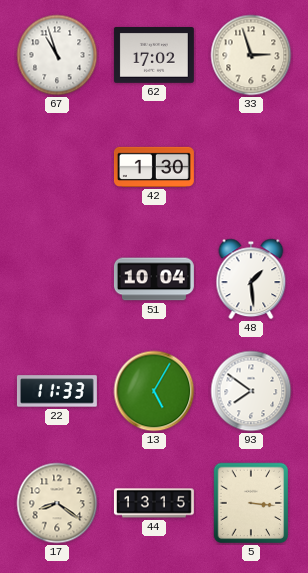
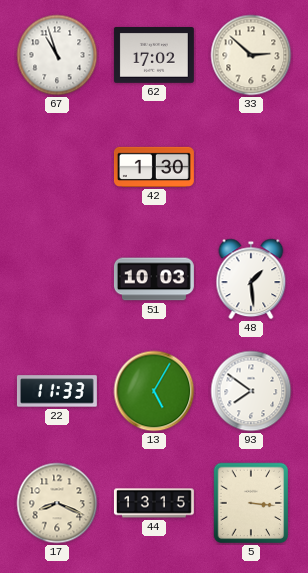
33: 2:57 -> 2:52
51: 10:04 -> 10:03
17: 8:21 -> 8:19
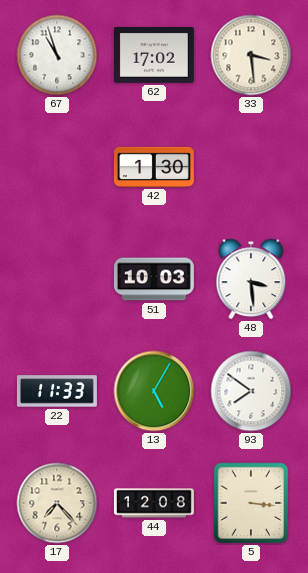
33: 2:52 -> 3:29
48: 1:29 -> 3:29
17: 8:19 -> 7:23
44: 13:15 -> 12:08
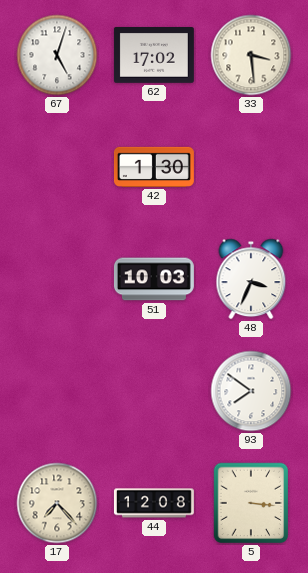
67: 10:57 -> 5:03
48: 3:29 -> 3:34
22: 11:33 -> none
13: 5:05 -> none
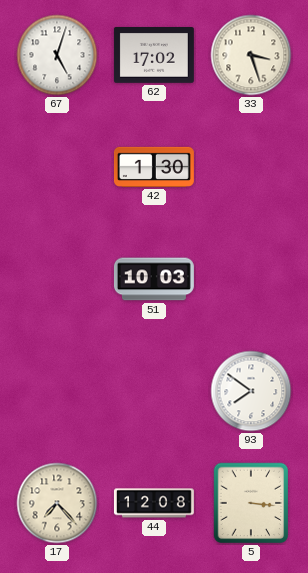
33: 3:29 -> 3:27
48: 3:34 -> none
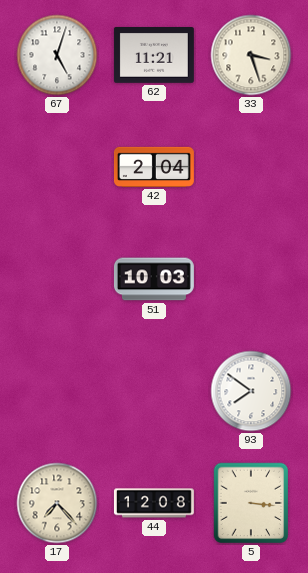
62: 17:02 -> 11:21
42: 1:30 -> 2:04
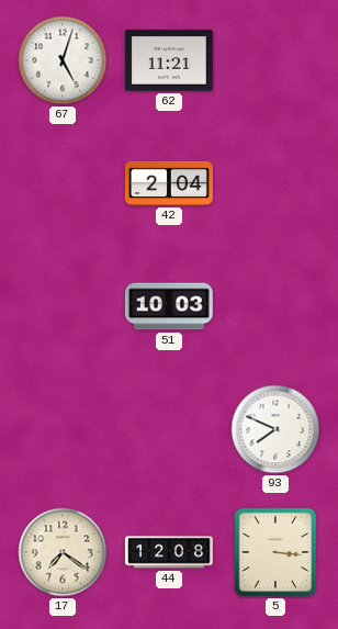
33: 3:27 -> none
93: 7:51 -> 7:49
17: 7:23 -> 7:21
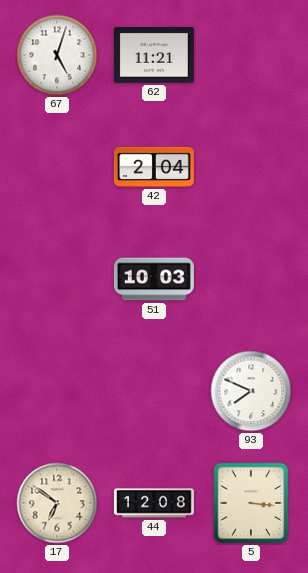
17: 7:21 -> 6:51
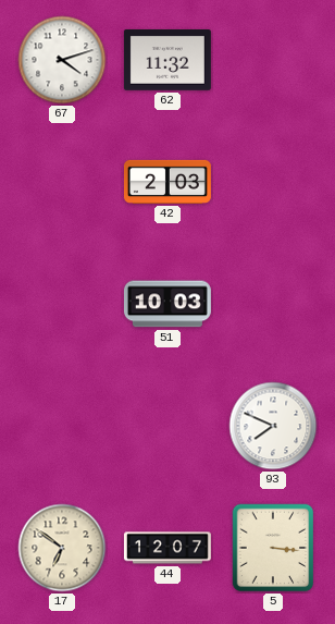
67: 5:03 -> 4:12
62: 11:21 -> 11:32
42: 2:04 -> 2:03
44: 12:08 -> 12:07
